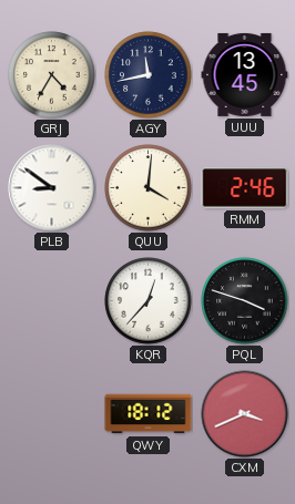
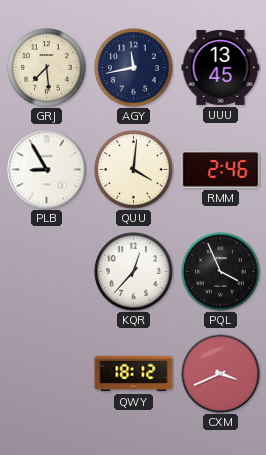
GRJ: 4:35 -> 7:29
PLB: 8:51 -> 8:55
PQL: 3:48 -> 3:56
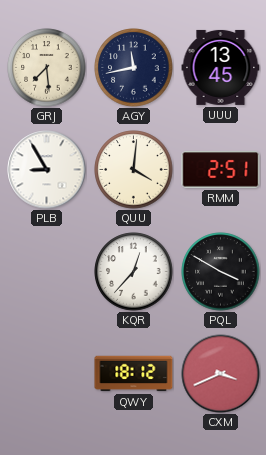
RMM: 2:46 -> 2:51
PQL: 3:56 -> 3:50
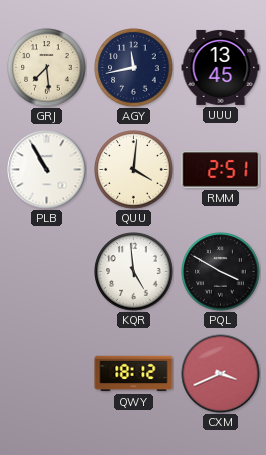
PLB: 8:55 -> 10:55
KQR: 12:37 -> 4:59
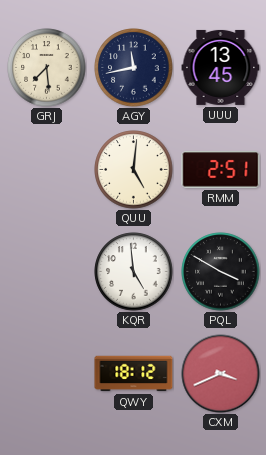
PLB: 10:55 -> none
QUU: 4:01 -> 5:01
